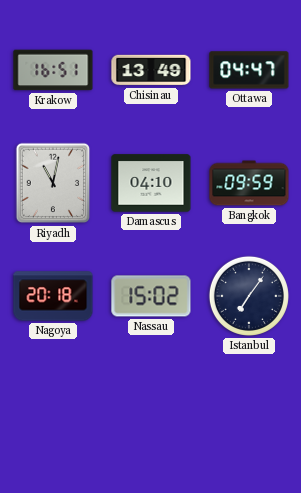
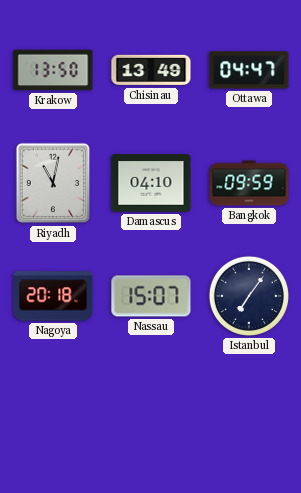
Krakow: 16:51 -> 13:50
Nassau: 15:02 -> 15:07
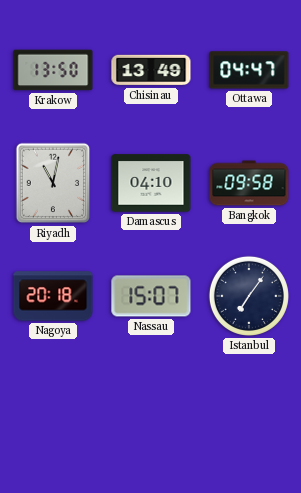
Bangkok: 09:59 -> 09:58
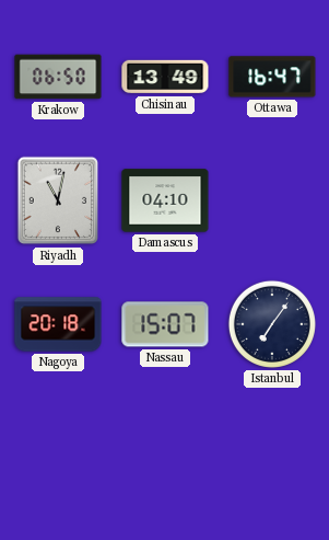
Krakow: 13:50 -> 06:50
Ottawa: 04:47 -> 16:47
Bangkok: 09:58 -> none
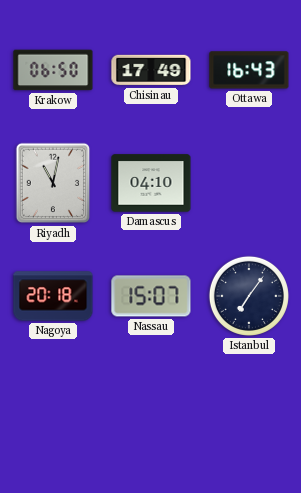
Chisinau: 13:49 -> 17:49
Ottawa: 16:47 -> 16:43
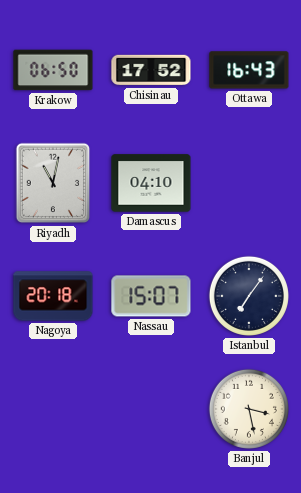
Chisinau: 17:49 -> 17:52
Banjul: none -> 3:28
